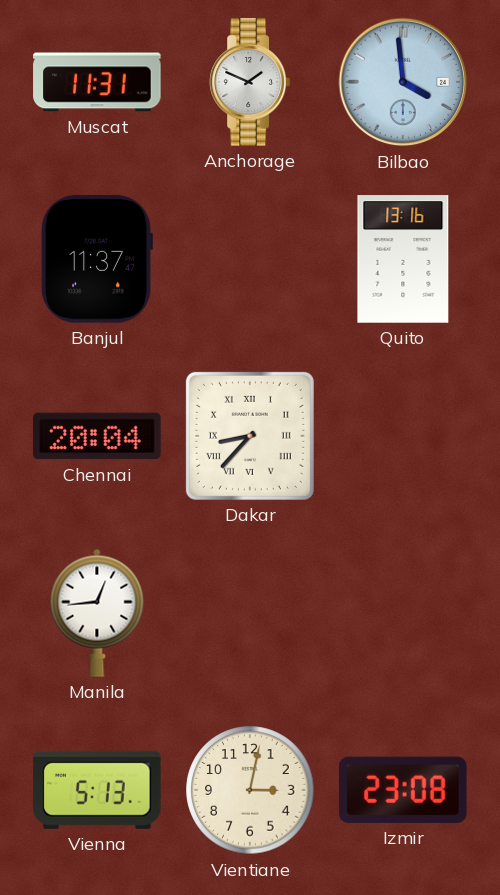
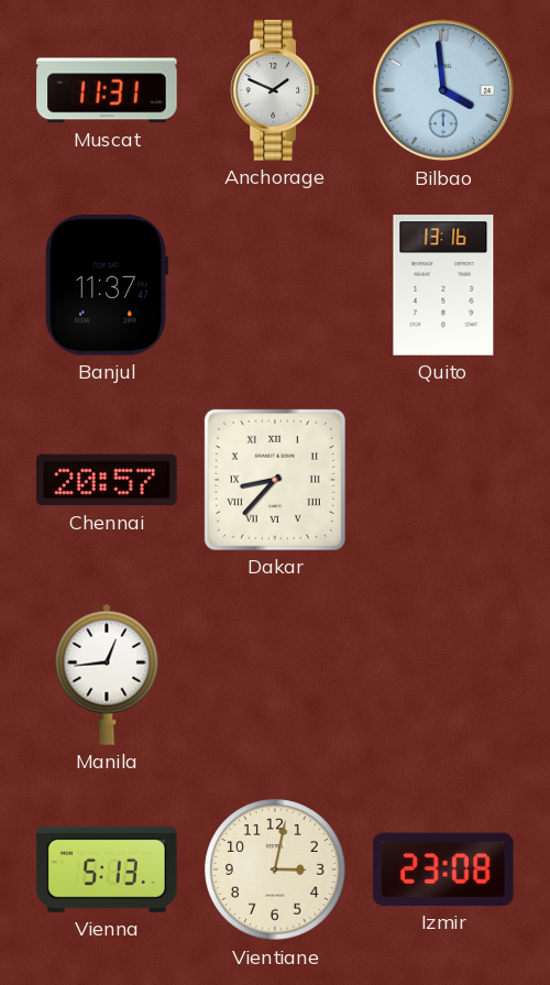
Chennai: 20:04 -> 20:57
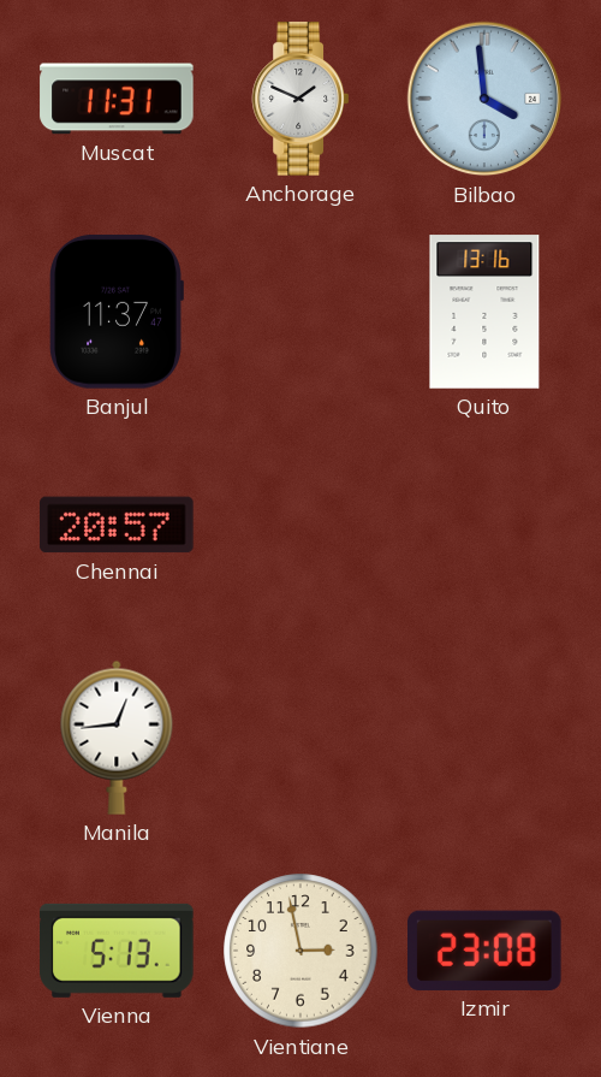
Dakar: 8:37 -> none
Vientiane: 3:02 -> 2:58
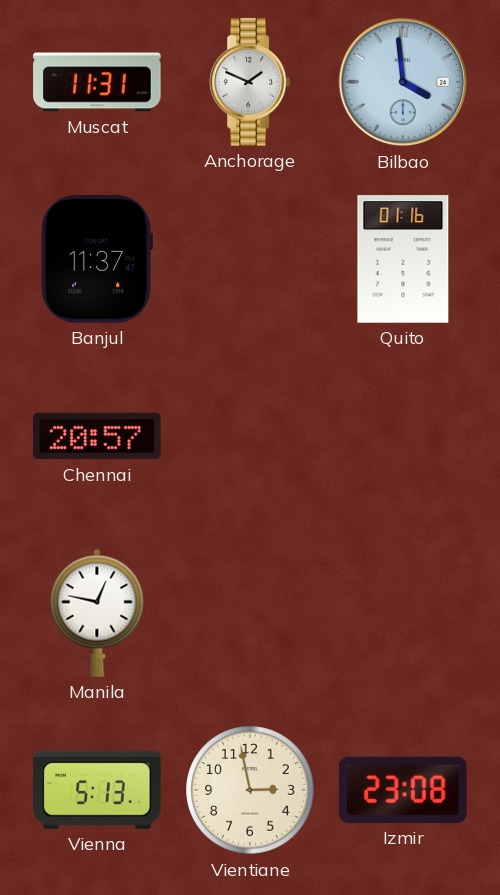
Quito: 13:16 -> 01:16
Manila: 12:44 -> 12:47
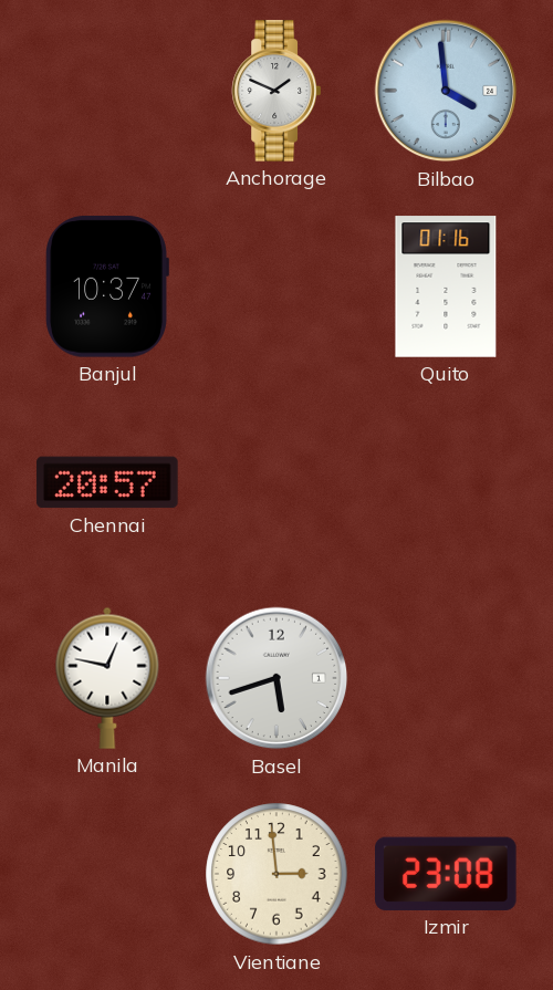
Muscat: 11:31 -> none
Banjul: 11:37 -> 10:37
Basel: none -> 5:42
Vienna: 5:13 -> none
Vientiane: 2:58 -> 2:59
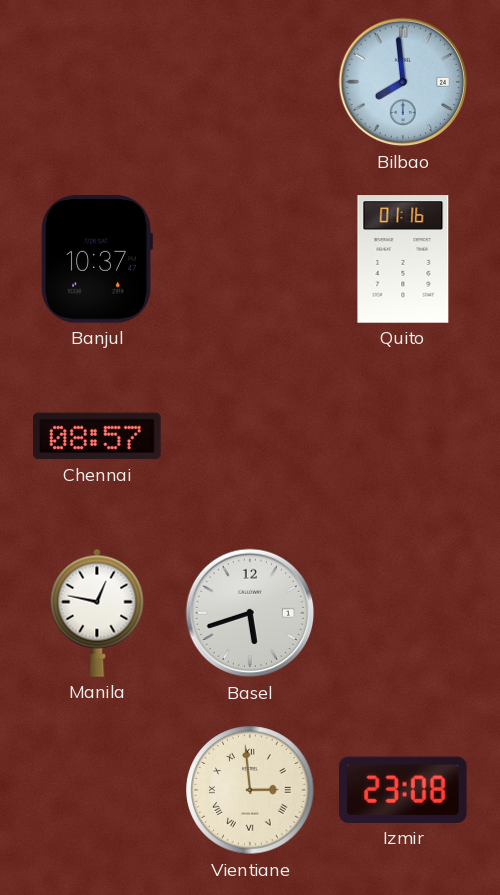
Anchorage: 1:49 -> none
Bilbao: 3:59 -> 7:59
Chennai: 20:57 -> 08:57
Vientiane numerals: Arabic -> Roman
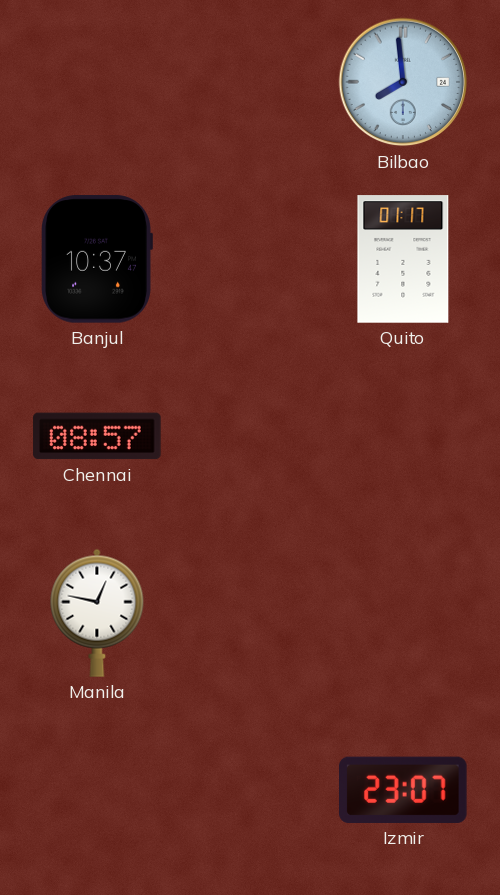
Quito: 01:16 -> 01:17
Basel: 5:42 -> none
Vientiane: 2:59 -> none
Izmir: 23:08 -> 23:07
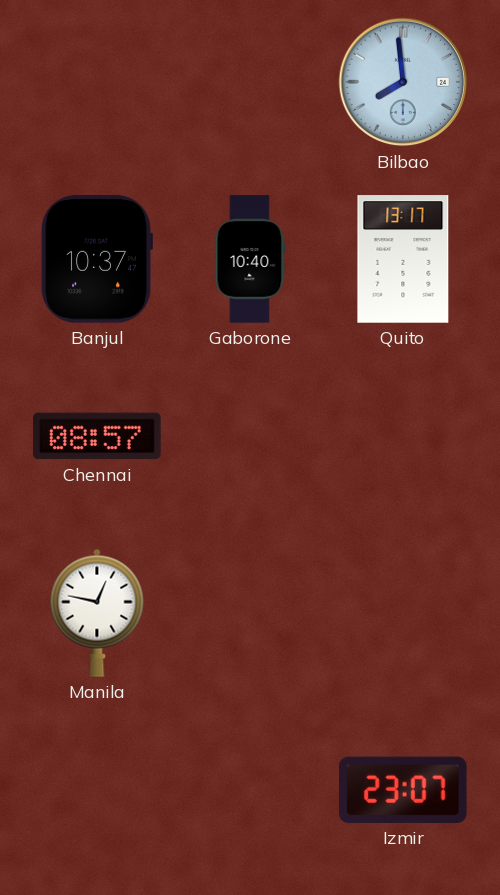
Gaborone: none -> 10:40
Quito: 01:17 -> 13:17
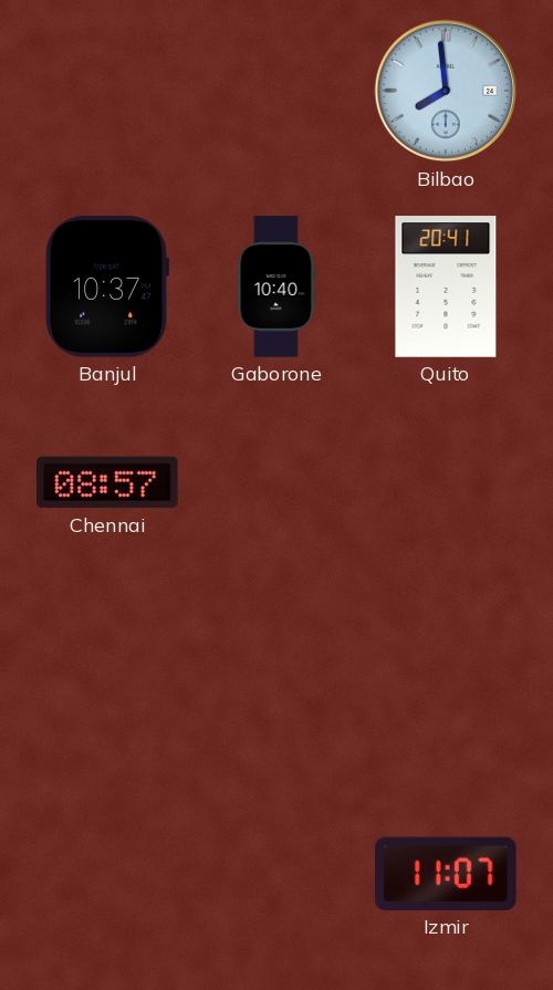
Quito: 13:17 -> 20:41
Manila: 12:47 -> none
Izmir: 23:07 -> 11:07
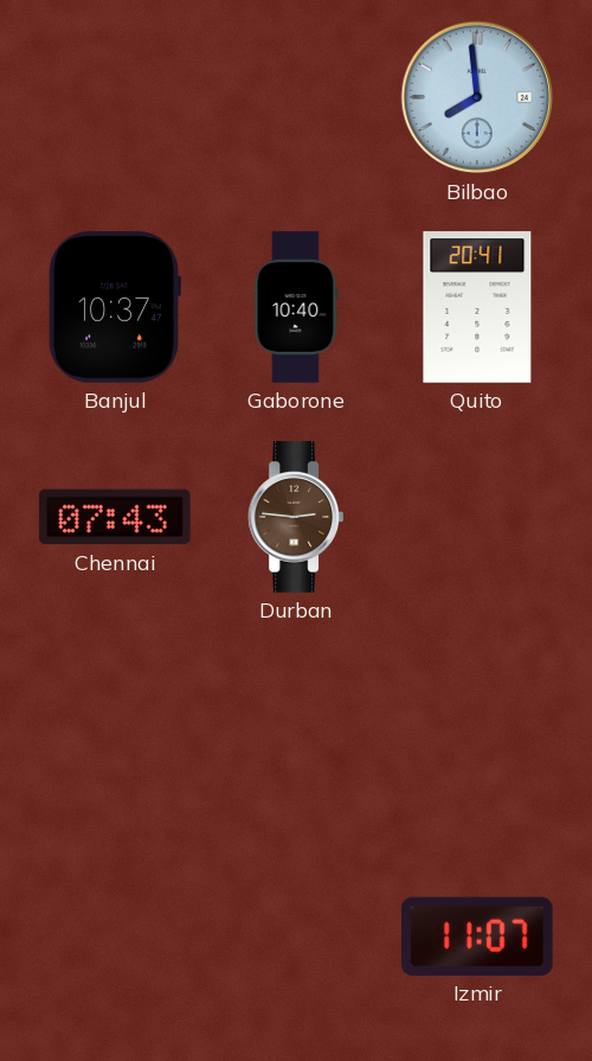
Chennai: 08:57 -> 07:43
Durban: none -> 2:46
